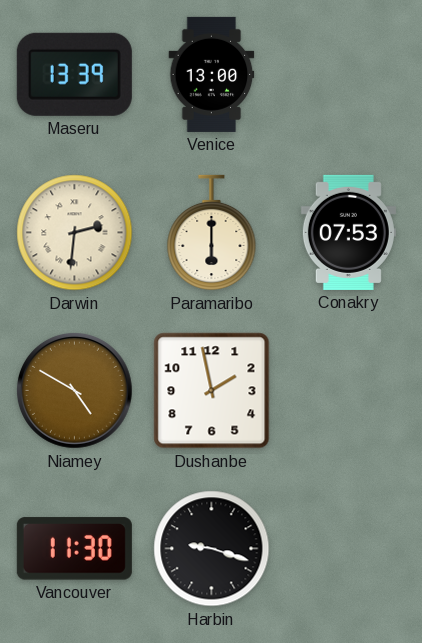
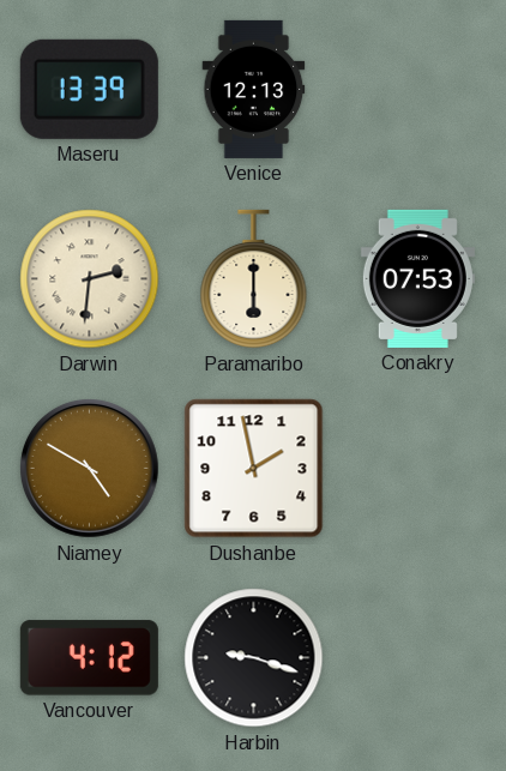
Venice: 13:00 -> 12:13
Vancouver: 11:30 -> 4:12
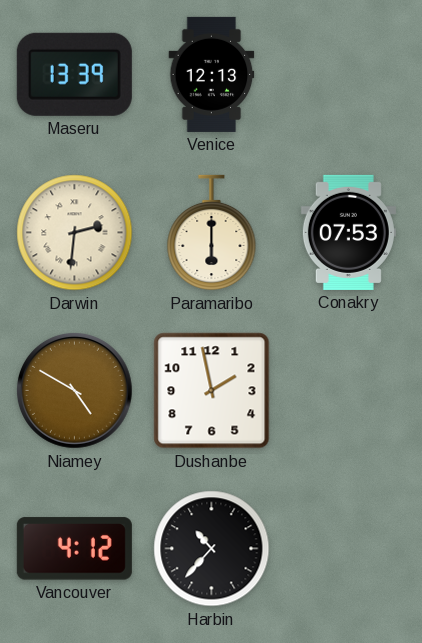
Harbin: 9:18 -> 10:37
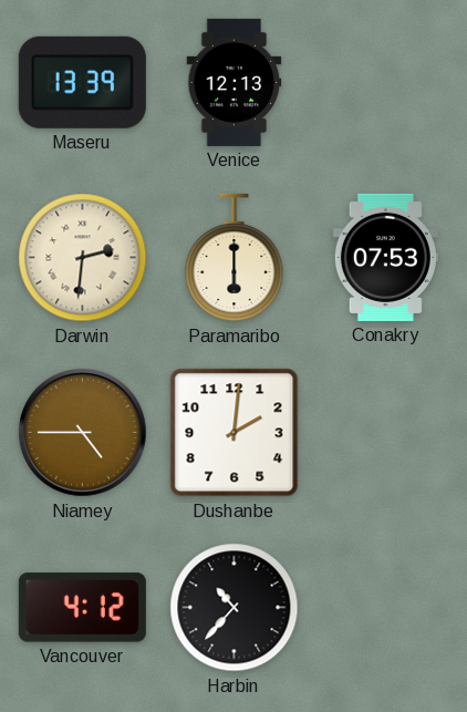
Niamey: 4:50 -> 4:45
Dushanbe: 1:58 -> 2:01
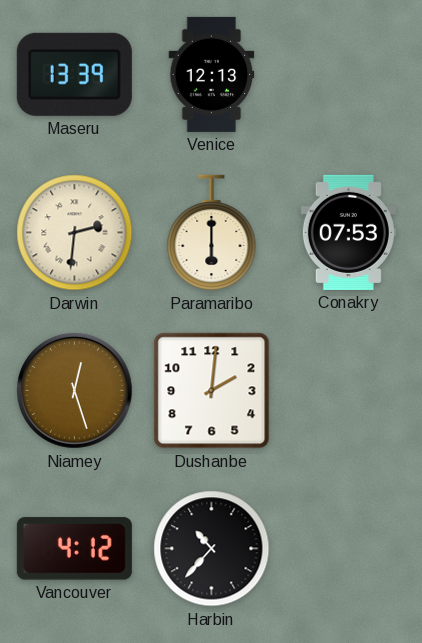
Niamey: 4:45 -> 12:27
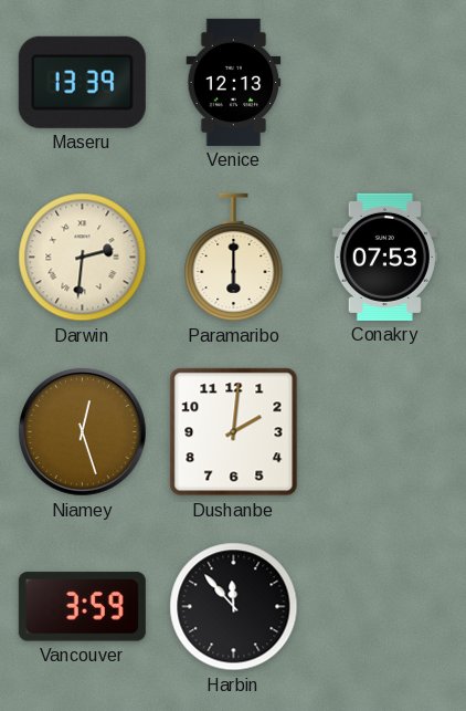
Vancouver: 4:12 -> 3:59
Harbin: 10:37 -> 11:53
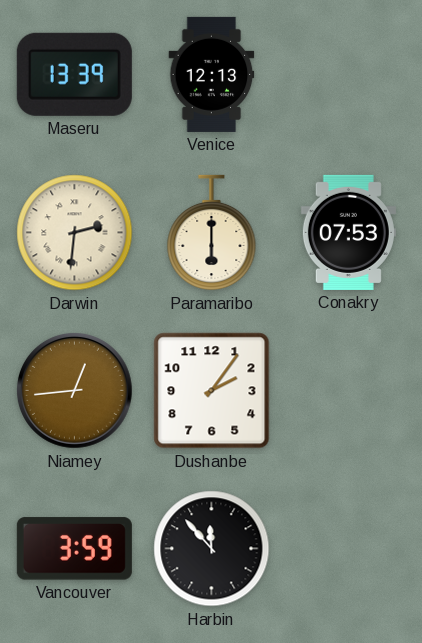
Niamey: 12:27 -> 12:44
Dushanbe: 2:01 -> 2:06
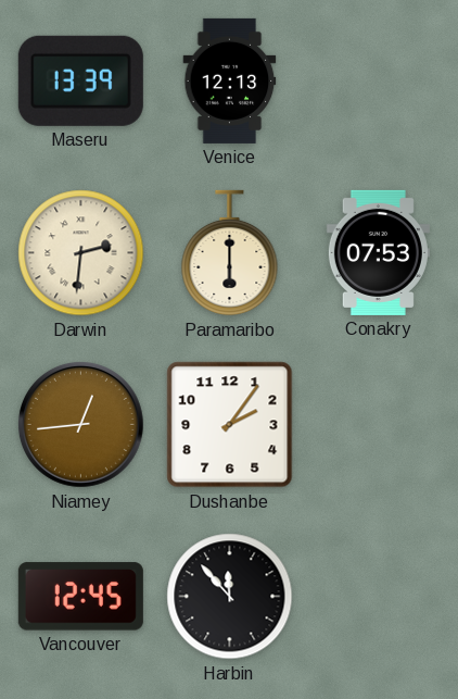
Vancouver: 3:59 -> 12:45
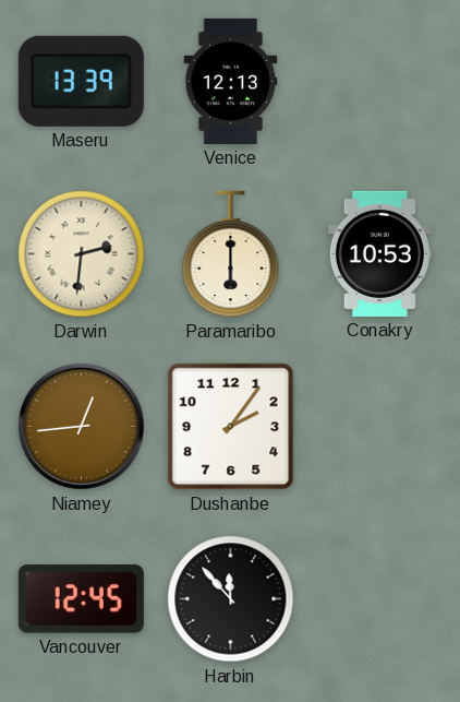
Conakry: 07:53 -> 10:53
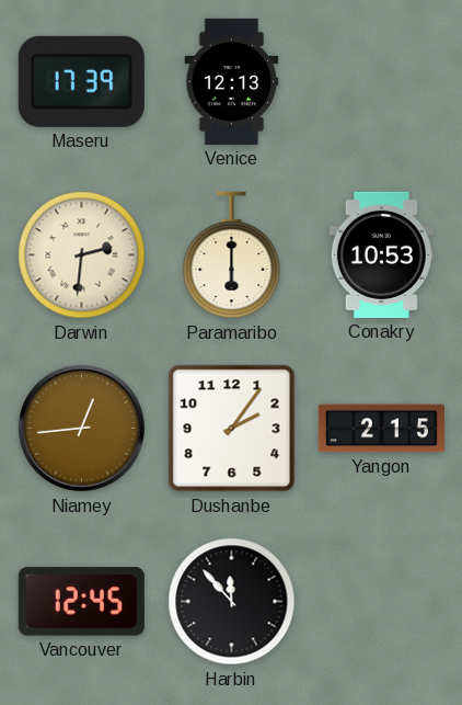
Maseru: 13:39 -> 17:39
Yangon: none -> 2:15
